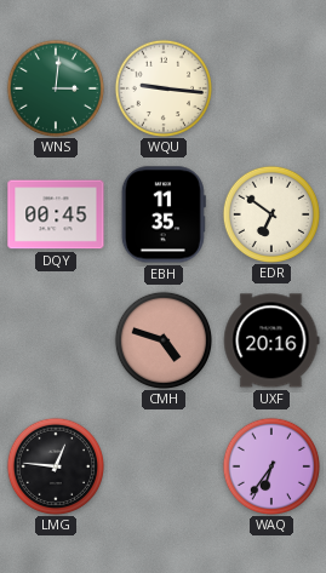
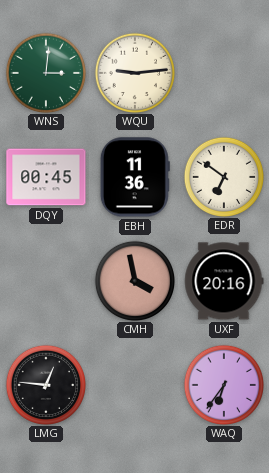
WQU: 9:16 -> 9:14
EBH: 11:35 -> 11:36
CMH: 4:48 -> 3:58
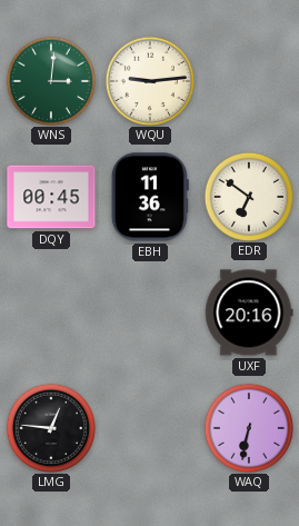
CMH: 3:58 -> none
WAQ: 6:36 -> 6:32
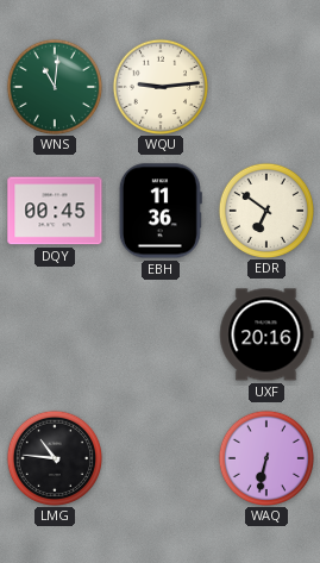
WNS: 3:01 -> 11:01
LMG: 12:46 -> 10:46
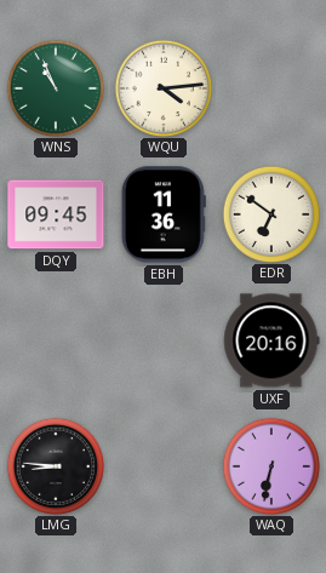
WNS: 11:01 -> 10:56
WQU: 9:14 -> 4:14
DQY: 00:45 -> 09:45
LMG: 10:46 -> 8:46
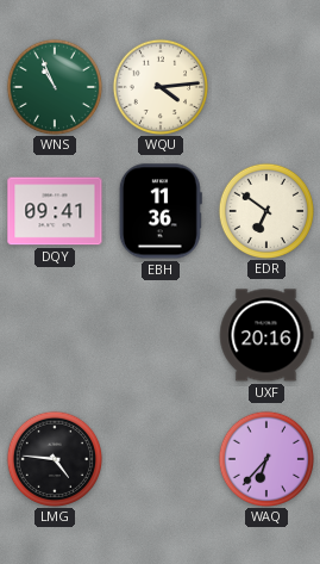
DQY: 09:45 -> 09:41
LMG: 8:46 -> 4:46
WAQ: 6:32 -> 6:37
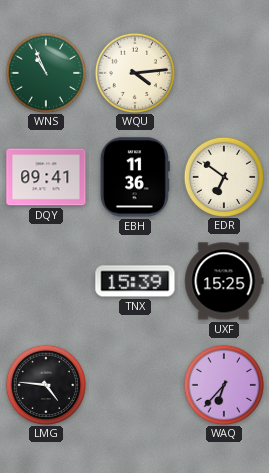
TNX: none -> 15:39
UXF: 20:16 -> 15:25
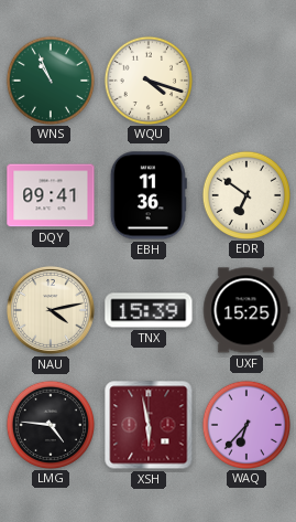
WQU: 4:14 -> 4:18
NAU: none -> 4:13
XSH: none -> 5:58
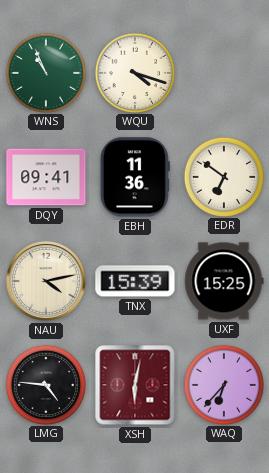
XSH: 5:58 -> 6:02
